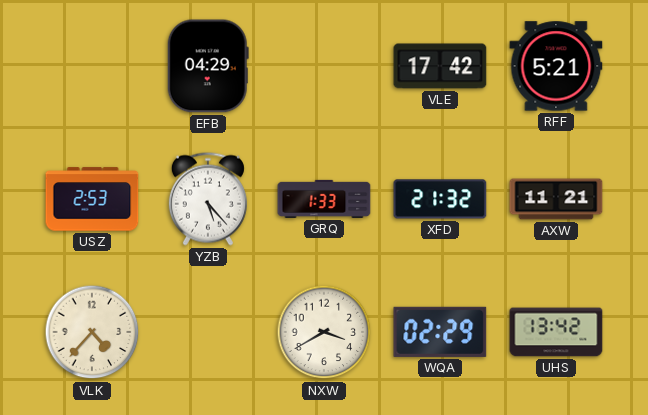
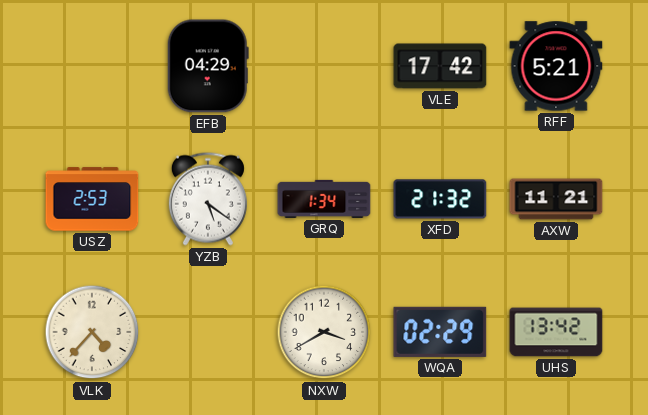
YZB: 5:23 -> 5:21
GRQ: 1:33 -> 1:34
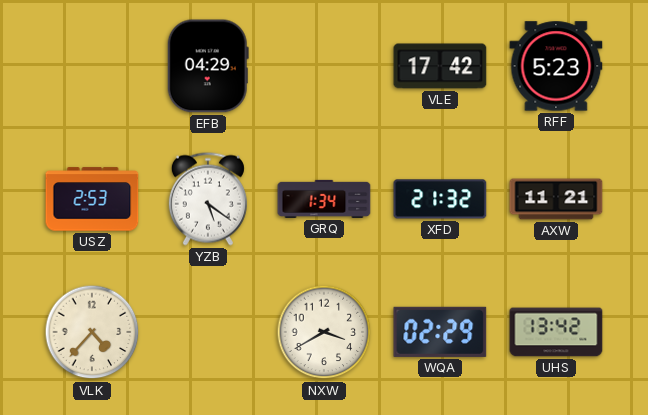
RFF: 5:21 -> 5:23
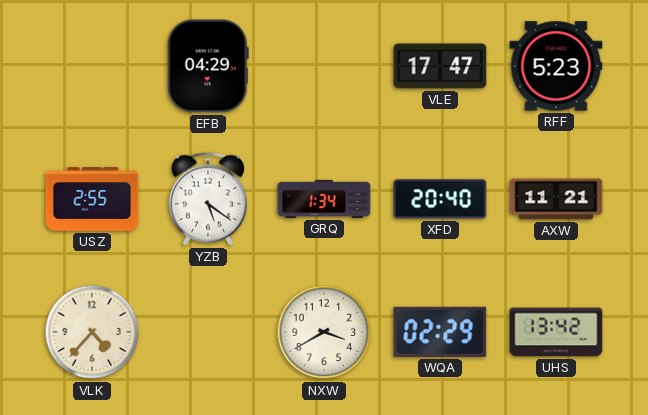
VLE: 17:42 -> 17:47
USZ: 2:53 -> 2:55
XFD: 21:32 -> 20:40
